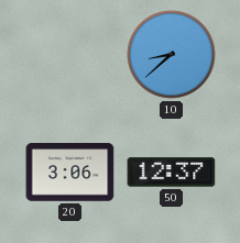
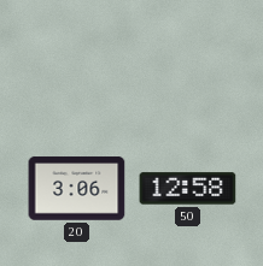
10: 8:38 -> none
50: 12:37 -> 12:58
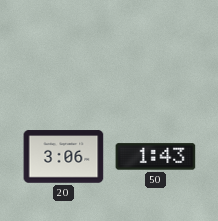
50: 12:58 -> 1:43
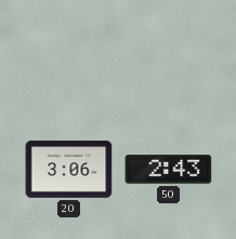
50: 1:43 -> 2:43
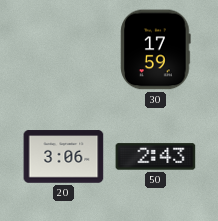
30: none -> 17:59
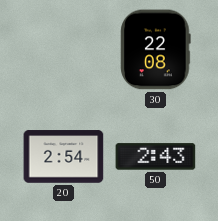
30: 17:59 -> 22:08
20: 3:06 -> 2:54
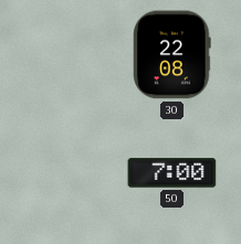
20: 2:54 -> none
50: 2:43 -> 7:00
